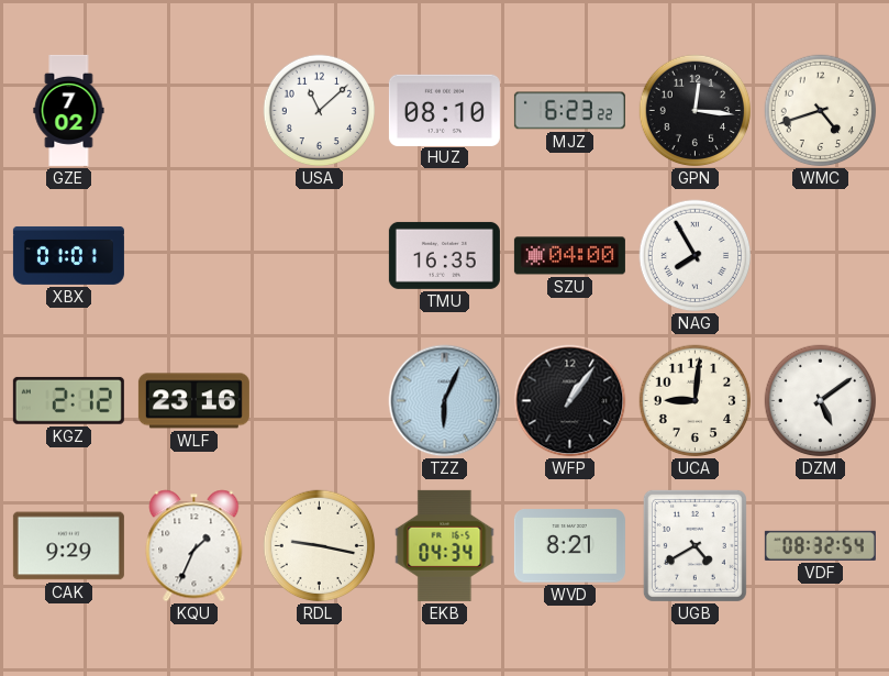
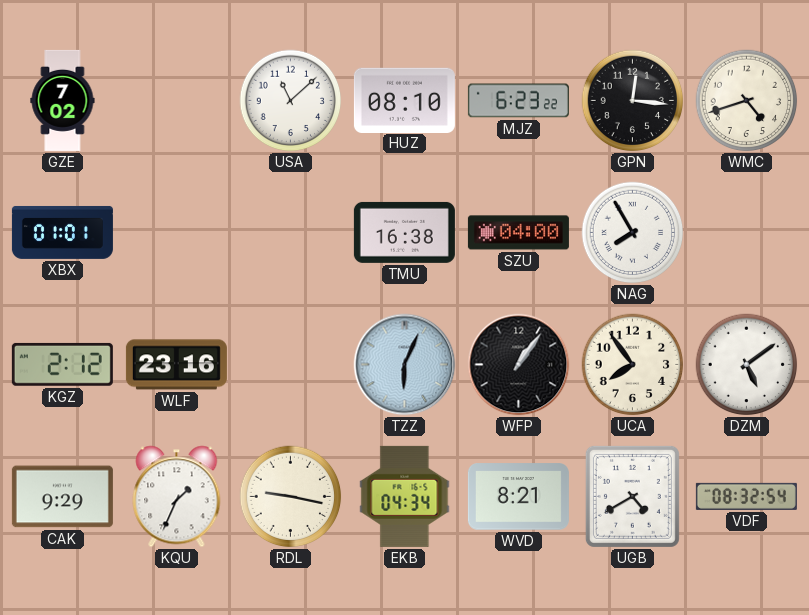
TMU: 16:35 -> 16:38
UCA: 9:01 -> 7:54
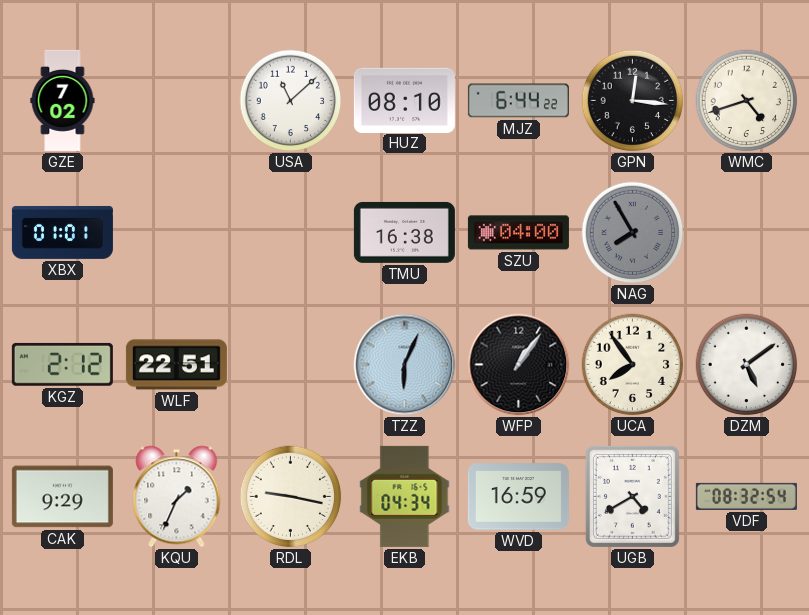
MJZ: 6:23 -> 6:44
NAG dial: white -> grey
WLF: 23:16 -> 22:51
WVD: 8:21 -> 16:59
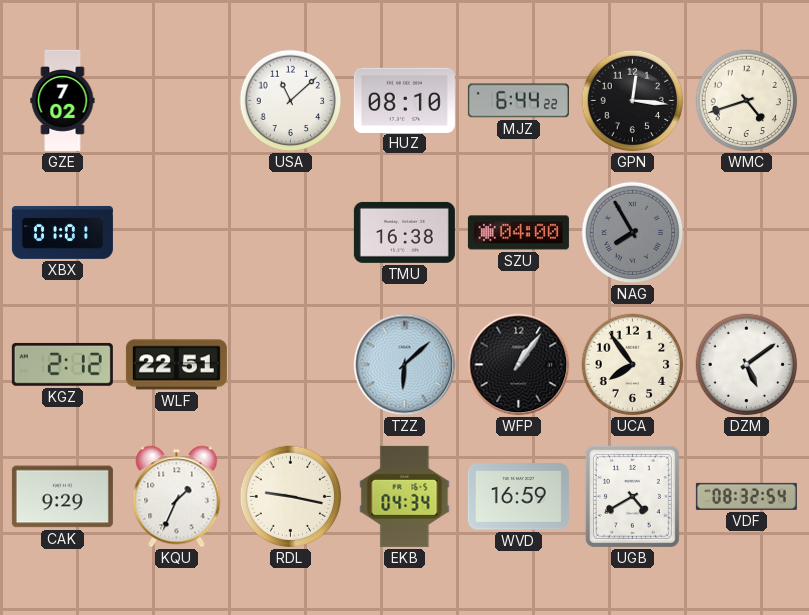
TZZ: 6:04 -> 6:08
